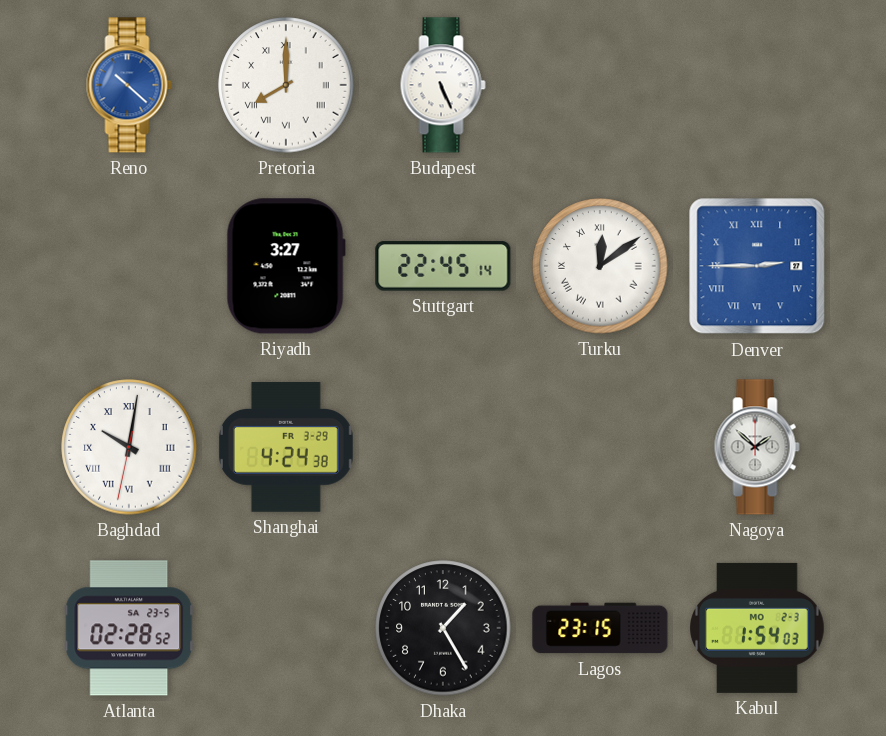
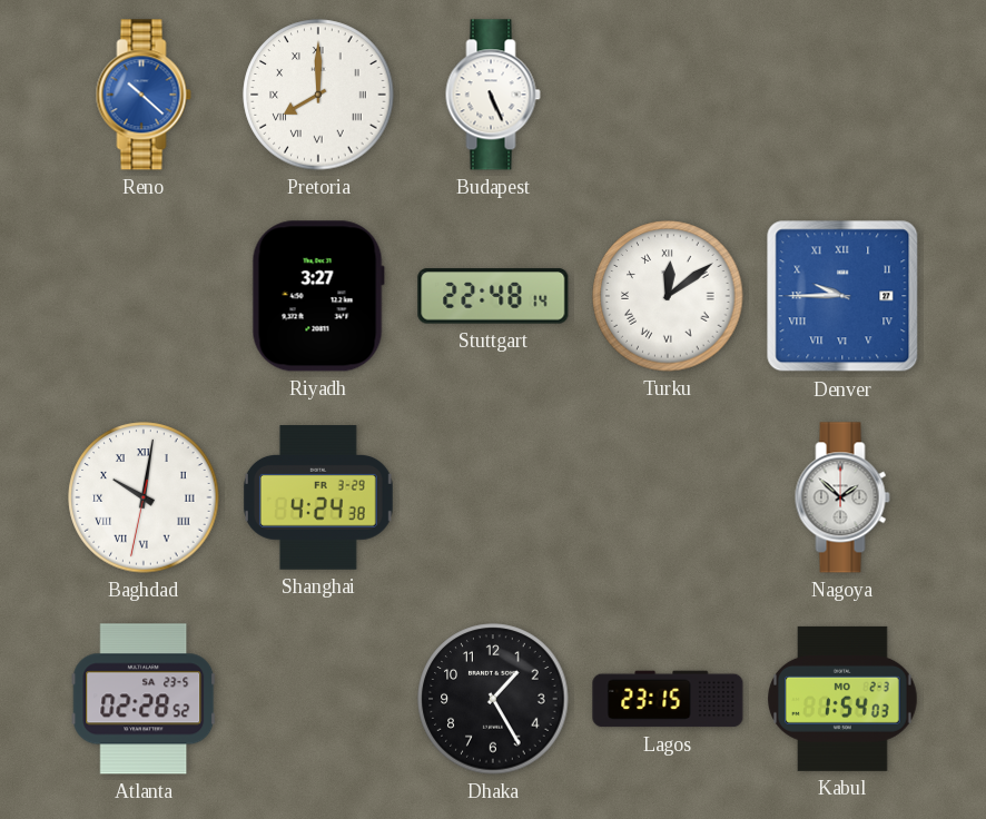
Stuttgart: 22:45 -> 22:48
Denver: 2:45 -> 9:45
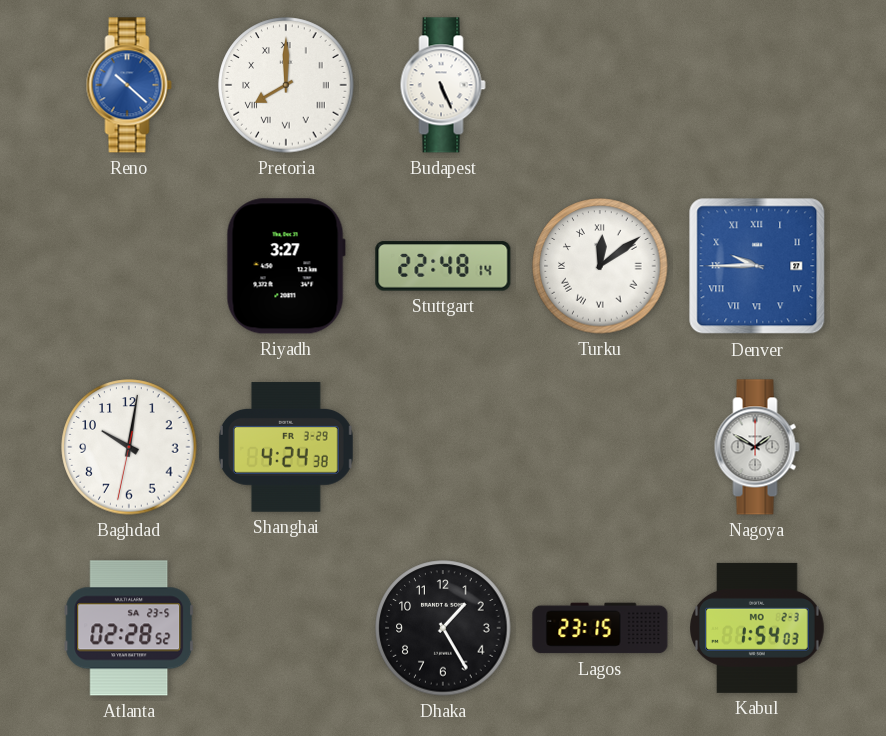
Baghdad numerals: Roman -> Arabic
Nagoya: 1:52 -> 1:50
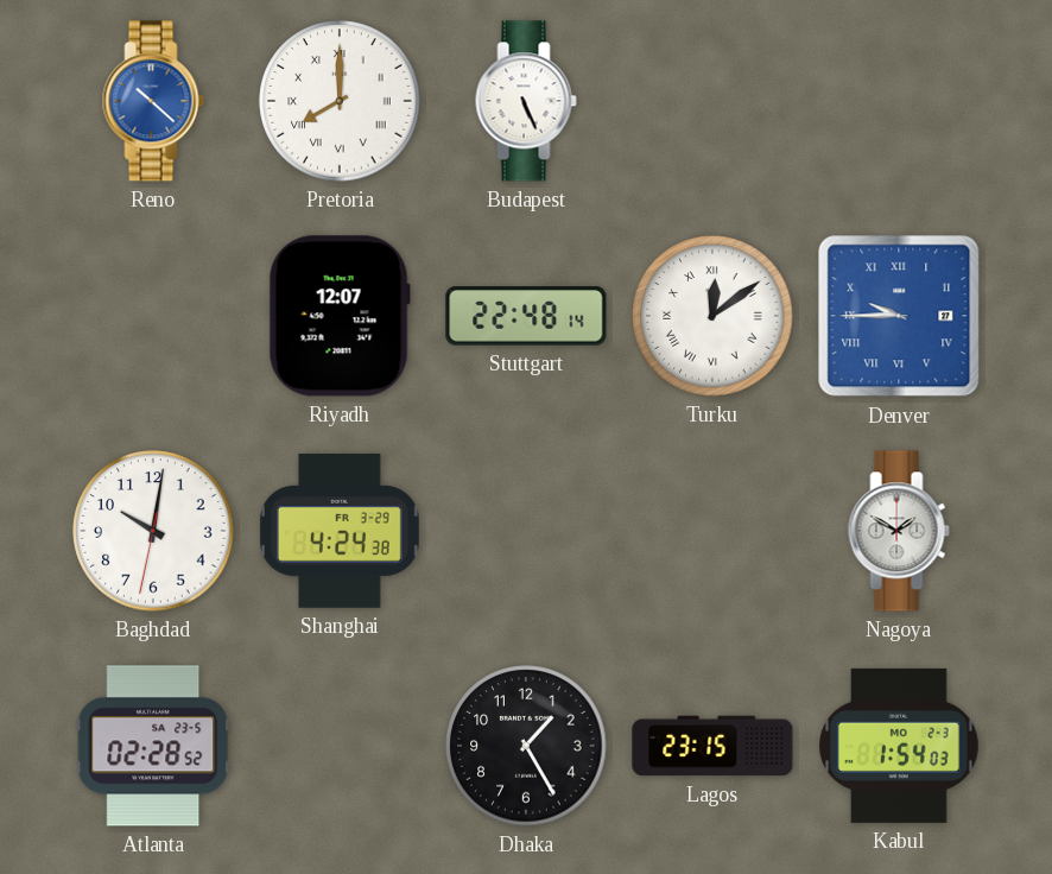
Riyadh: 3:27 -> 12:07
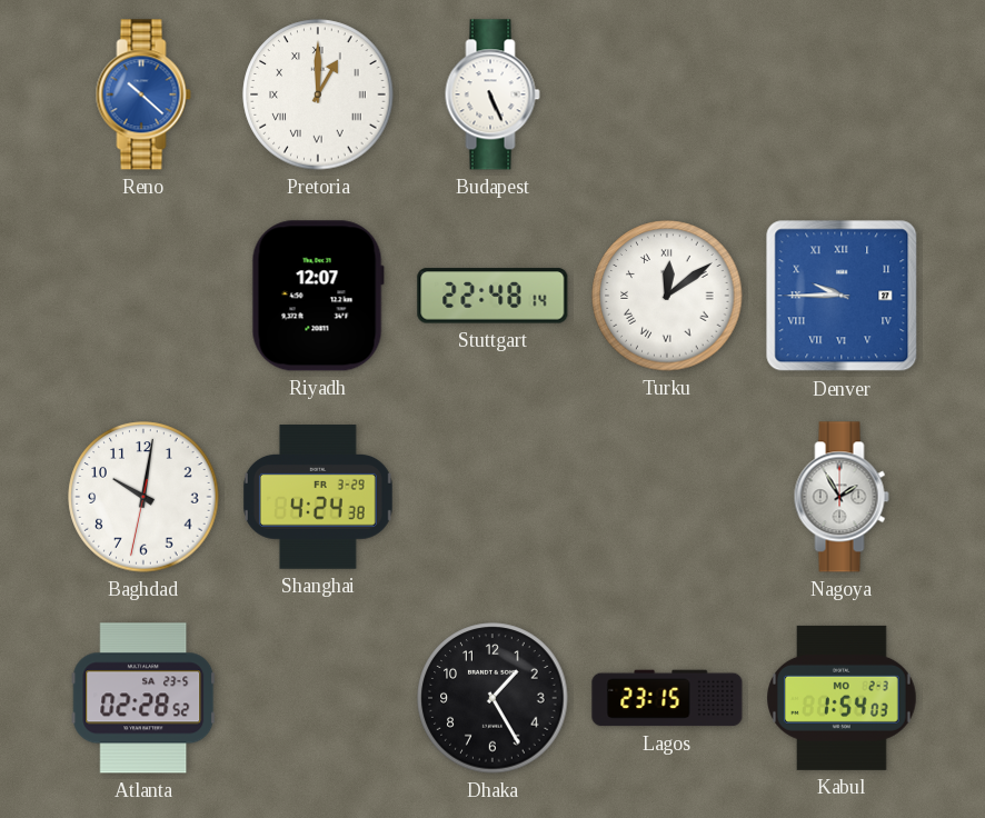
Pretoria: 8:00 -> 1:00
Nagoya: 1:50 -> 1:55
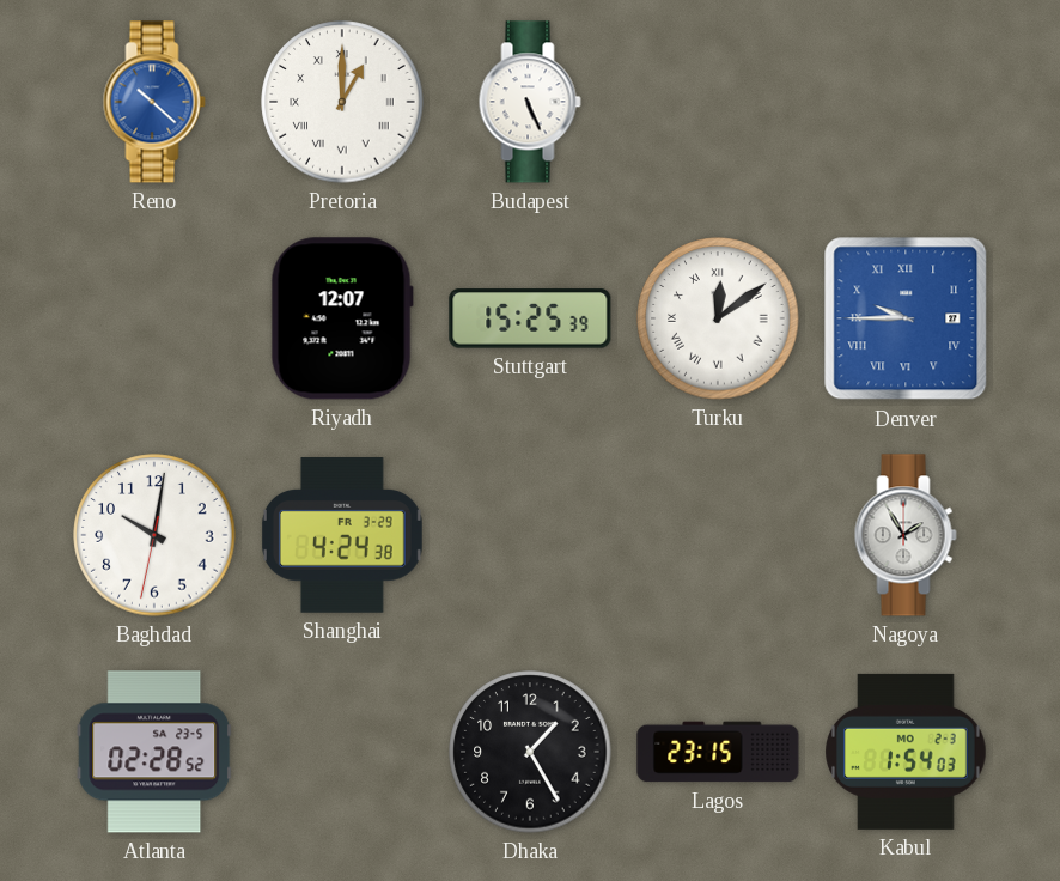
Stuttgart: 22:48 -> 15:25
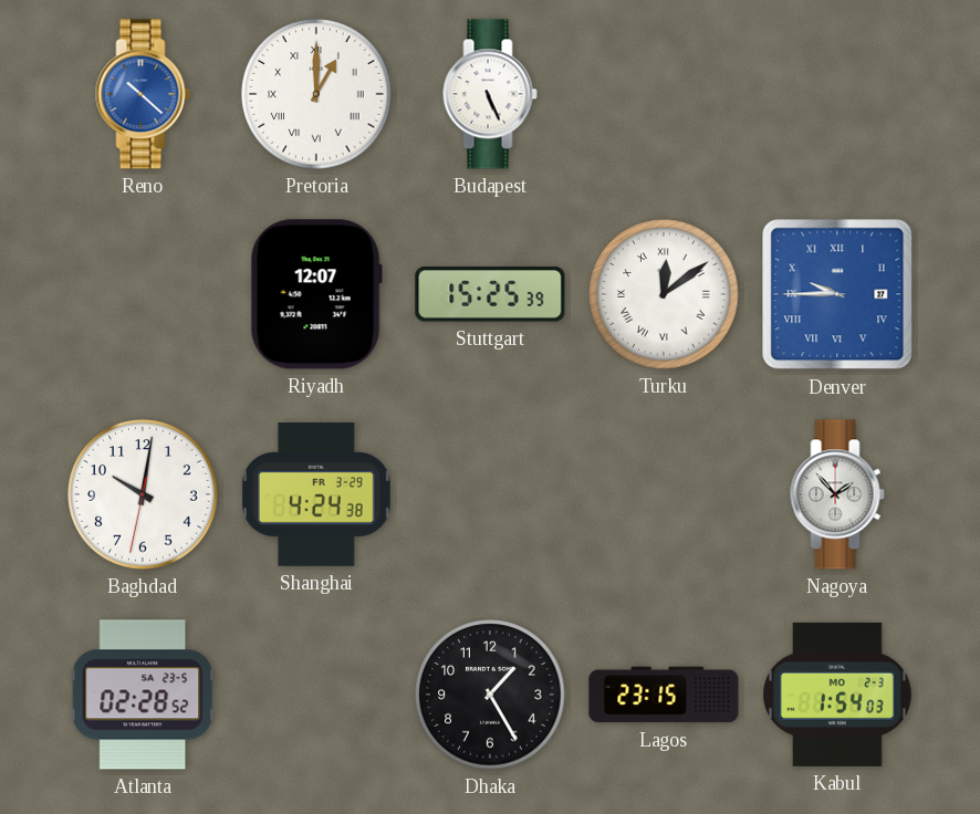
Nagoya: 1:55 -> 1:53
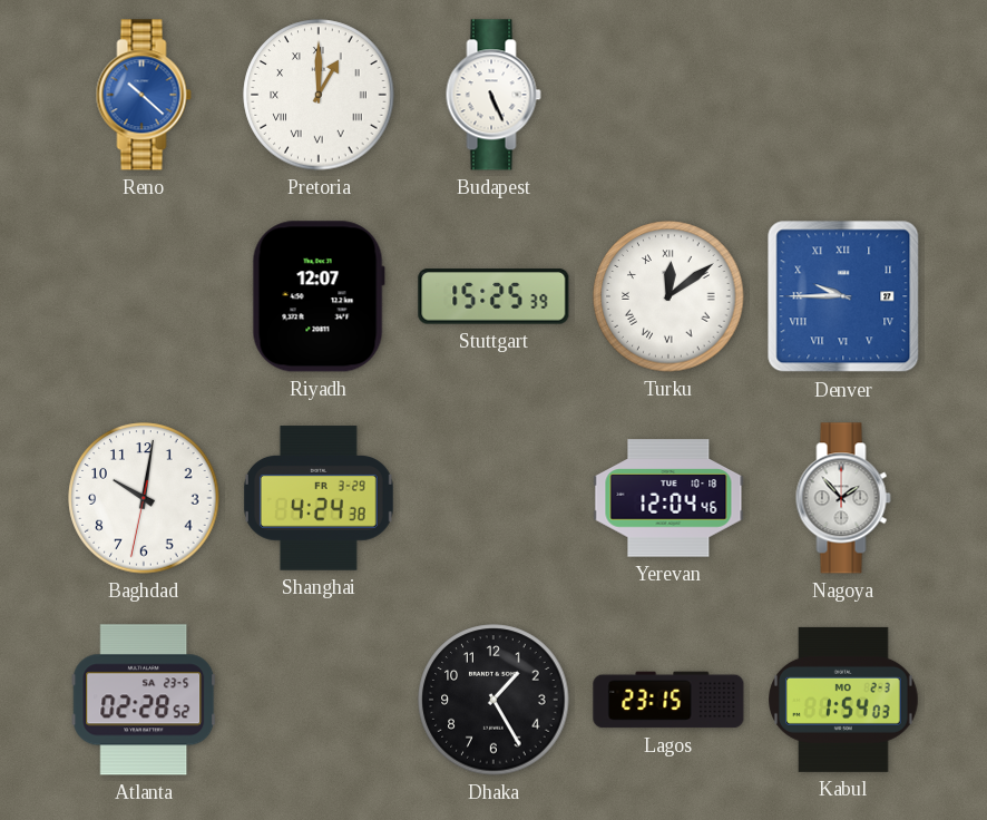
Yerevan: none -> 12:04
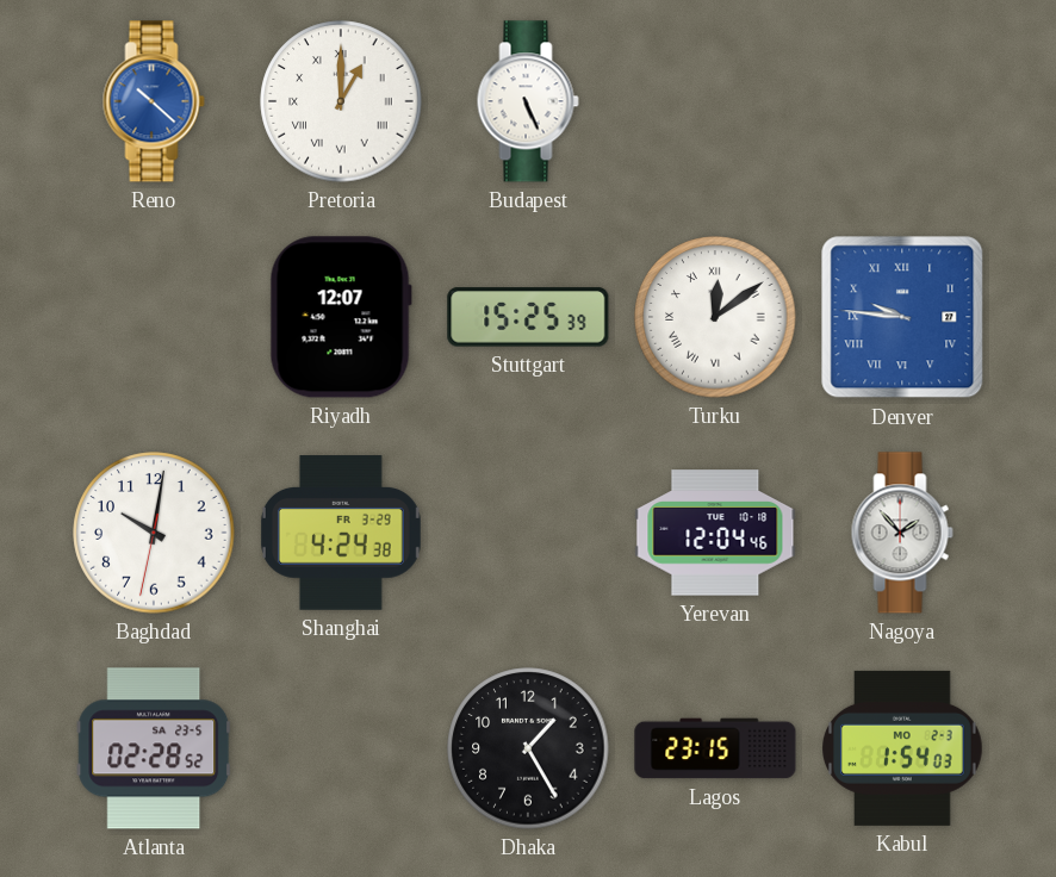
Denver: 9:45 -> 9:46
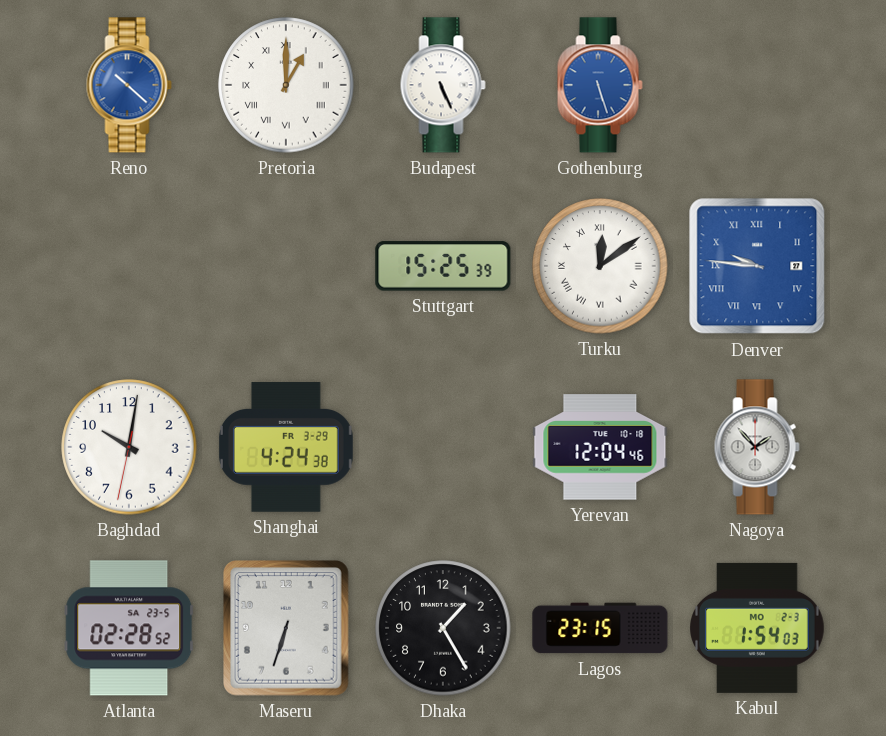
Gothenburg: none -> 5:27
Riyadh: 12:07 -> none
Maseru: none -> 6:33
